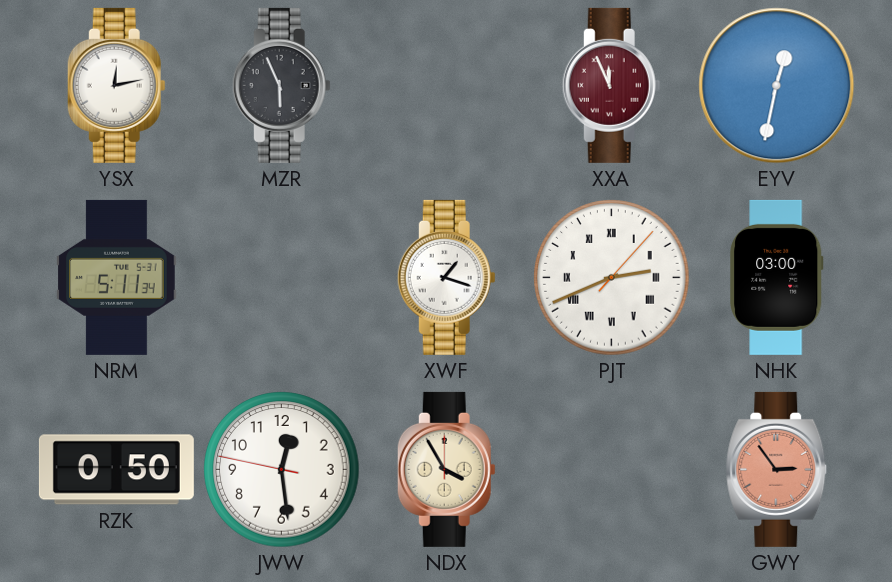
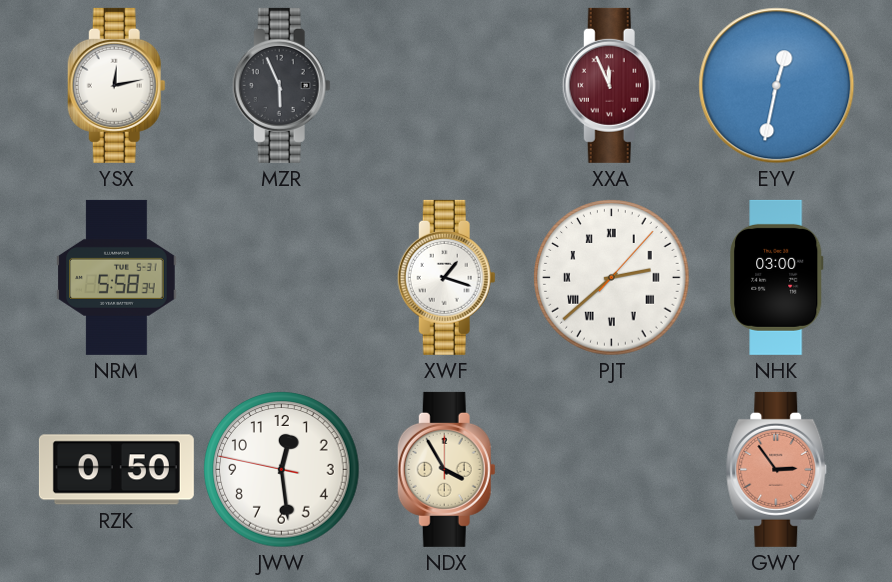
NRM: 5:11 -> 5:58
PJT: 2:41 -> 2:38
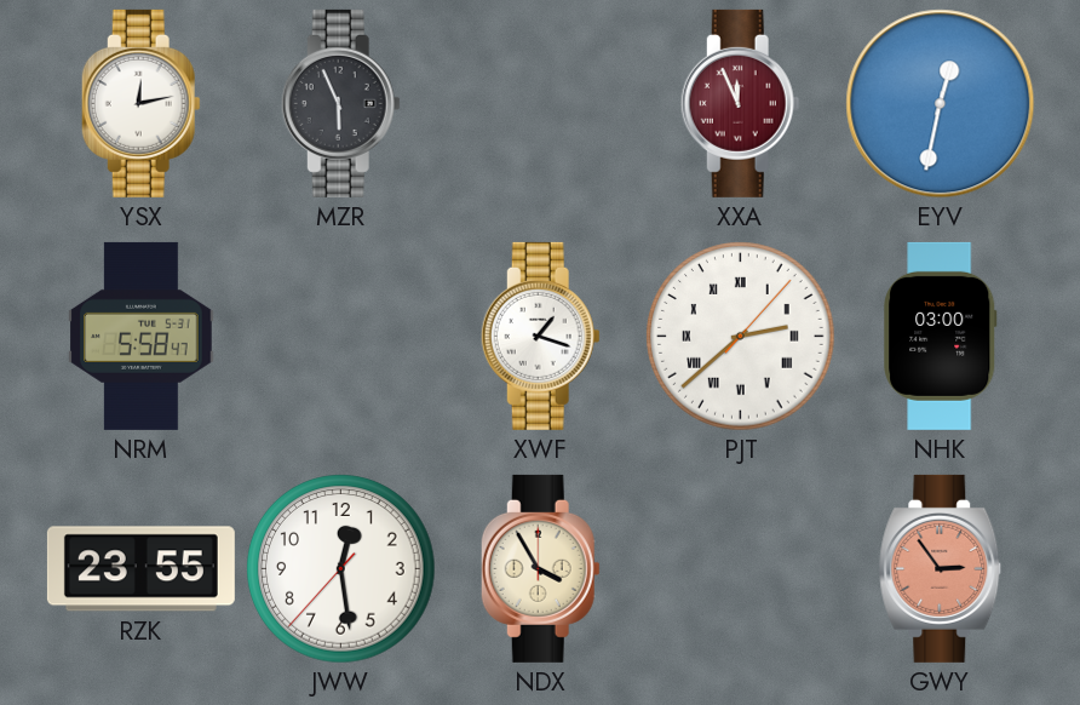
NRM: 5:58:34 -> 5:58:47
RZK: 0:50 -> 23:55
JWW: 12:28:47 -> 12:28:37
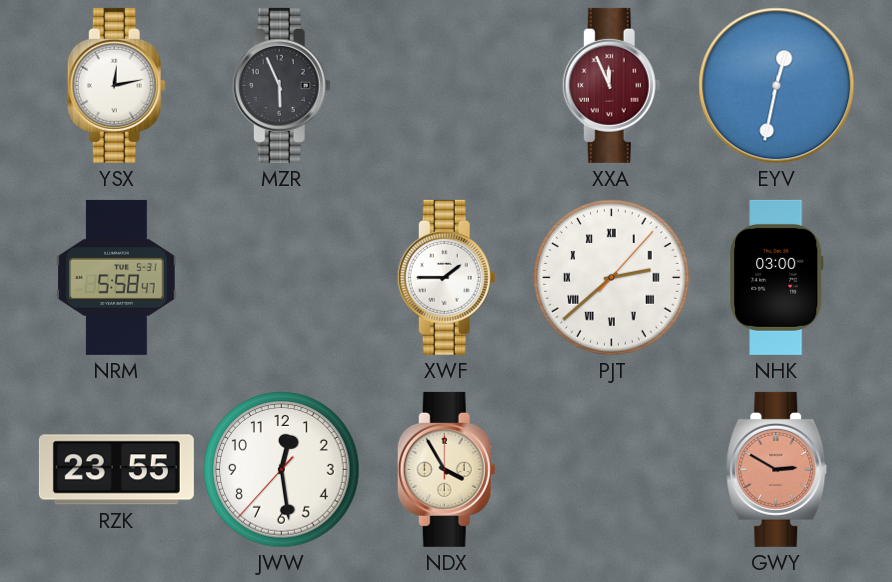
XWF: 1:18 -> 1:45
GWY: 2:54 -> 2:50
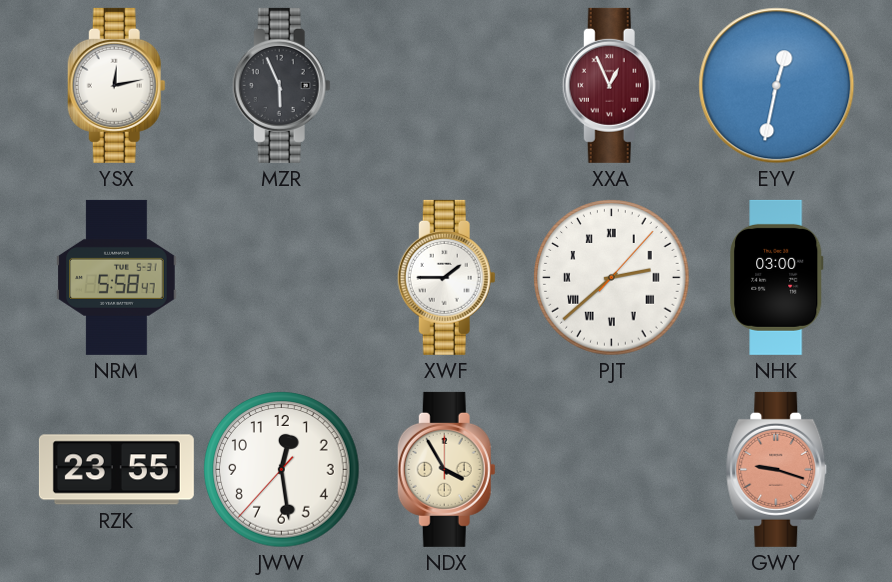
XXA: 11:56 -> 12:56
GWY: 2:50 -> 9:18
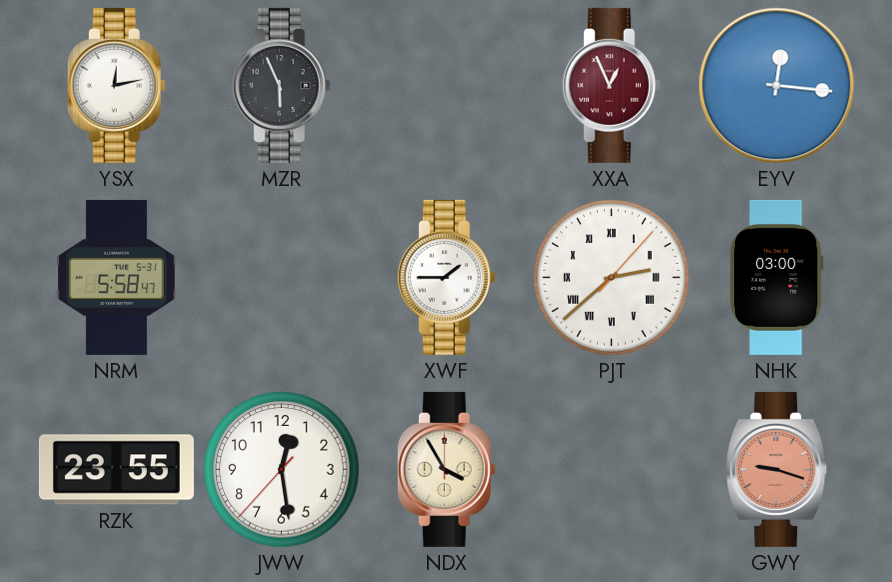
EYV: 12:32 -> 12:16
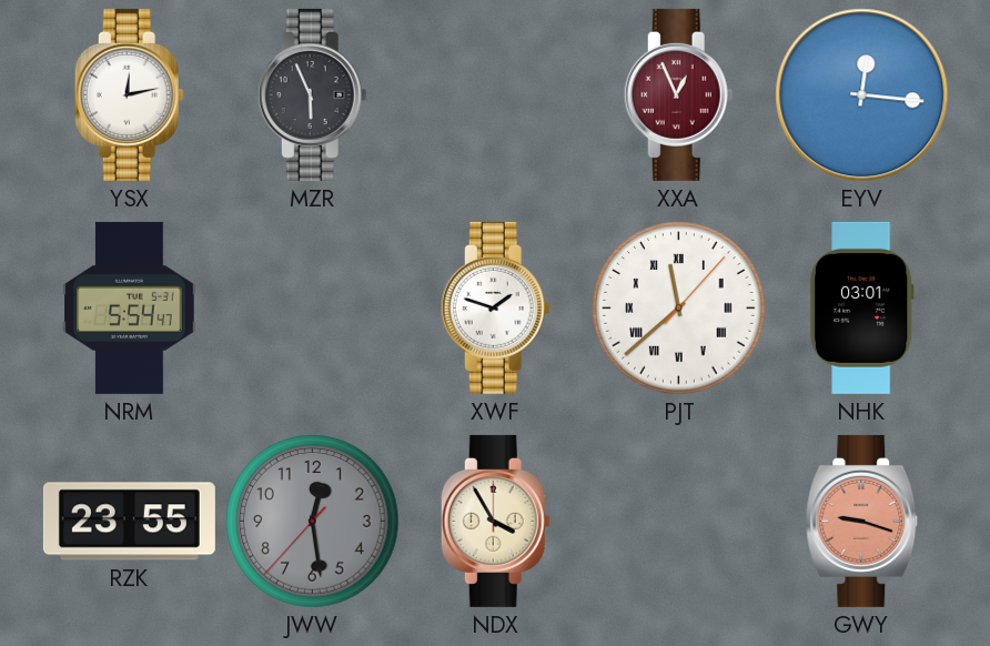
NRM: 5:58 -> 5:54
XWF: 1:45 -> 1:48
PJT: 2:38 -> 11:38
NHK: 03:00 -> 03:01
JWW dial: white -> grey
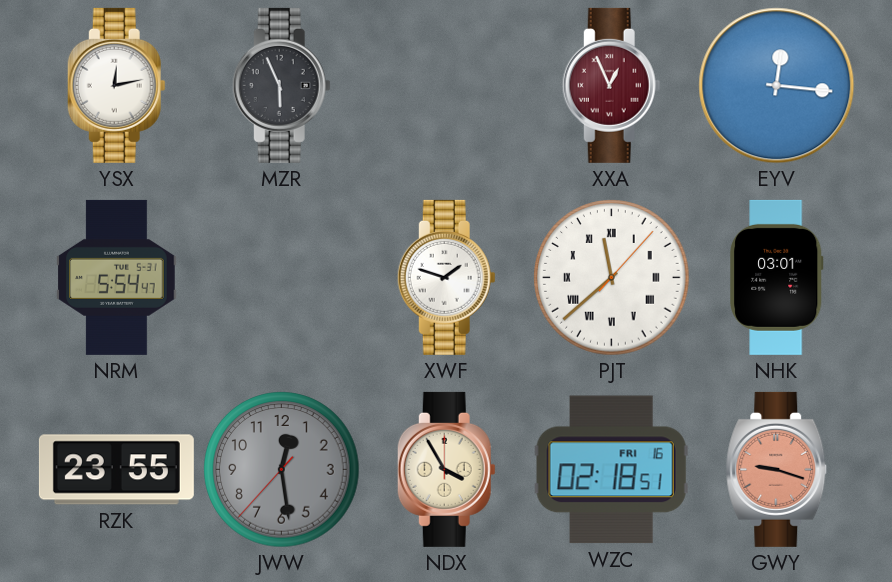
WZC: none -> 02:18
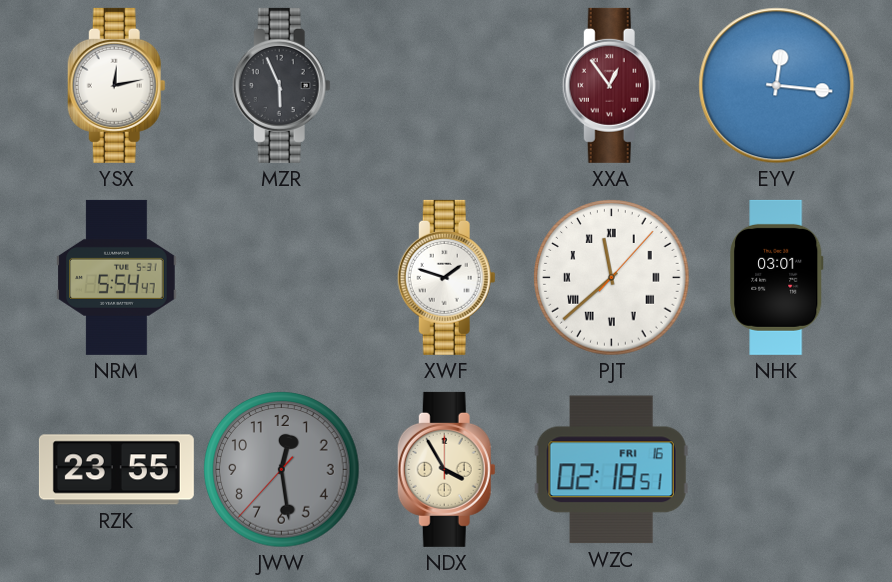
XXA: 12:56 -> 12:54
GWY: 9:18 -> none
